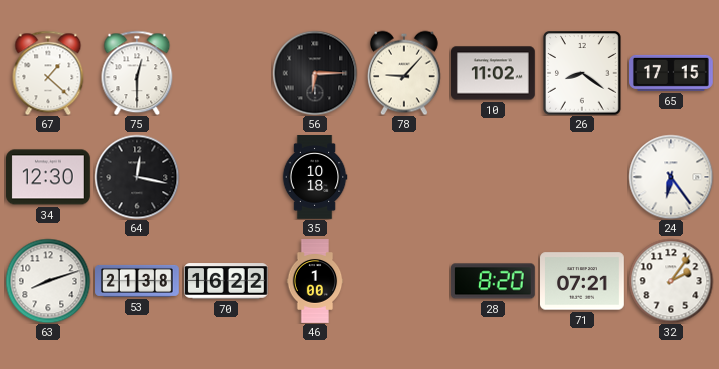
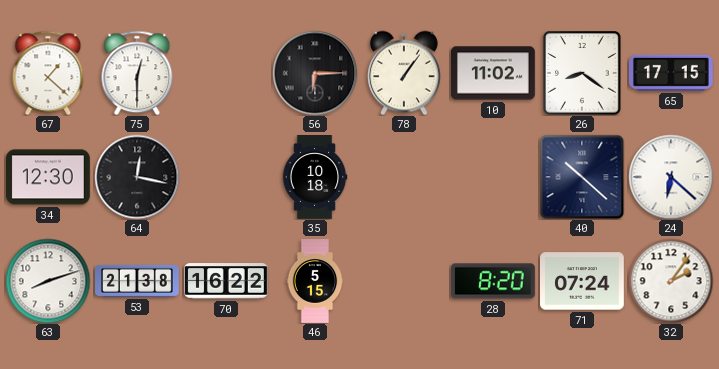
78: 9:07 -> 1:06
40: none -> 10:22
24: 6:24 -> 6:22
46: 1:00 -> 5:15
71: 07:21 -> 07:24
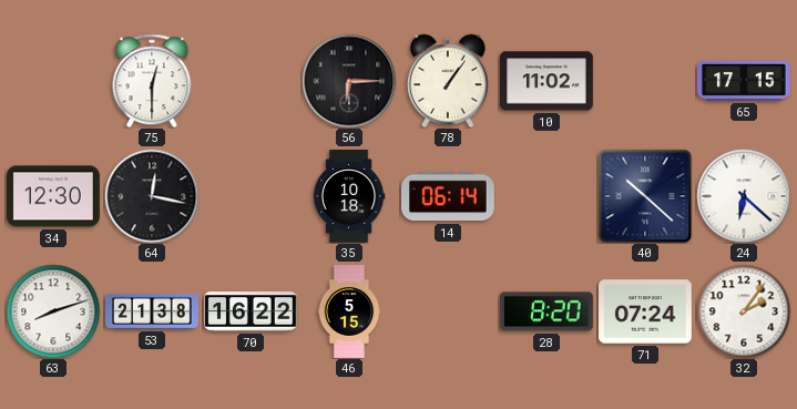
67: 1:22 -> none
26: 8:21 -> none
14: none -> 06:14
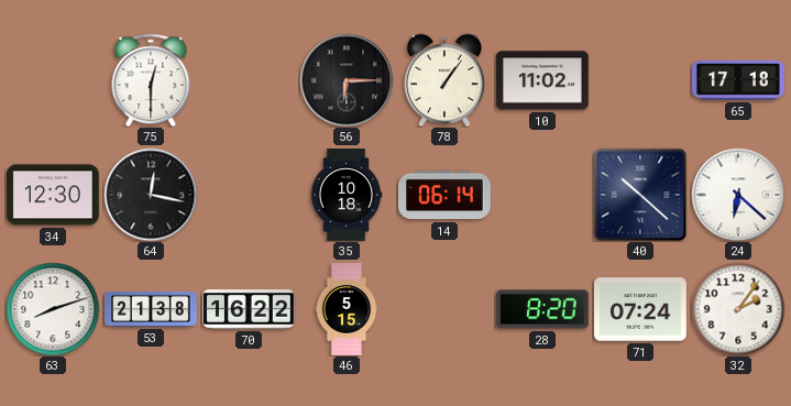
65: 17:15 -> 17:18
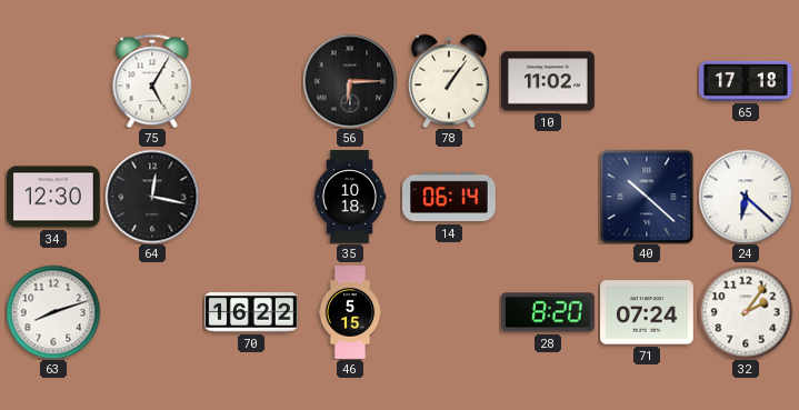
75: 12:30 -> 5:05
53: 21:38 -> none
